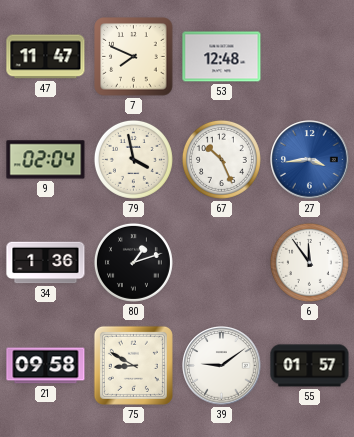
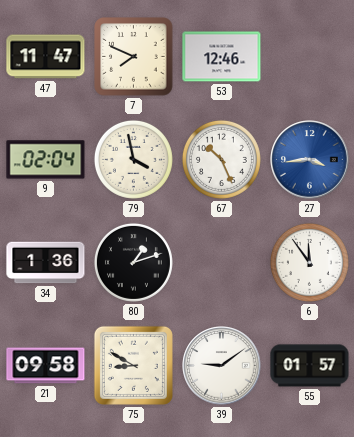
53: 12:48 -> 12:46
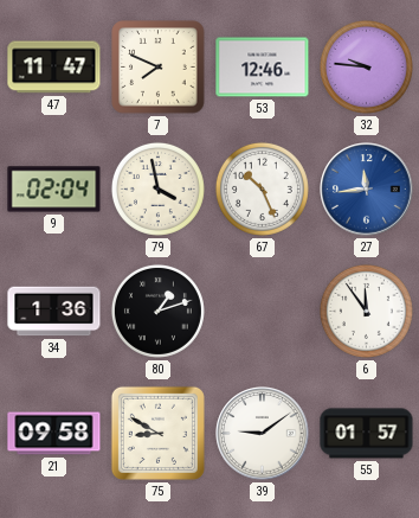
32: none -> 9:46
27: 3:44 -> 11:44
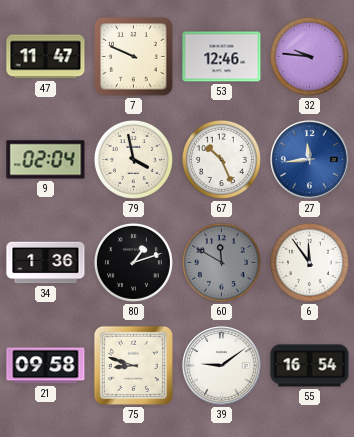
7: 7:49 -> 9:49
60: none -> 11:50
75: 8:50 -> 8:48
55: 01:57 -> 16:54
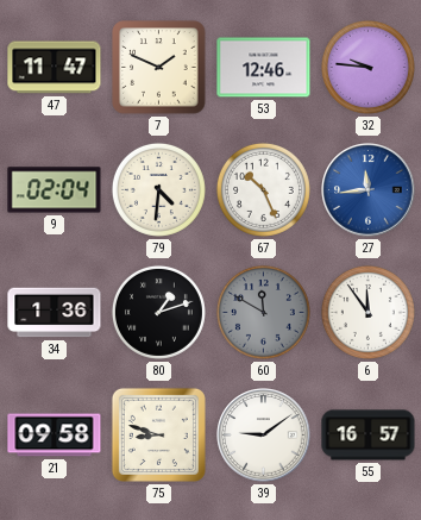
7: 9:49 -> 1:49
79: 3:58 -> 4:31
55: 16:54 -> 16:57
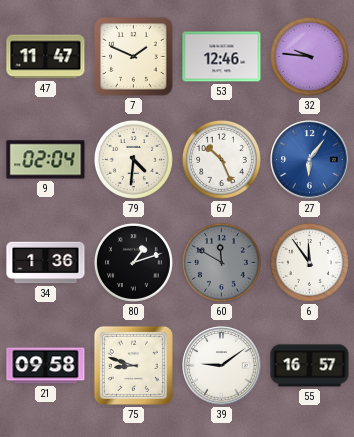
27: 11:44 -> 6:06
